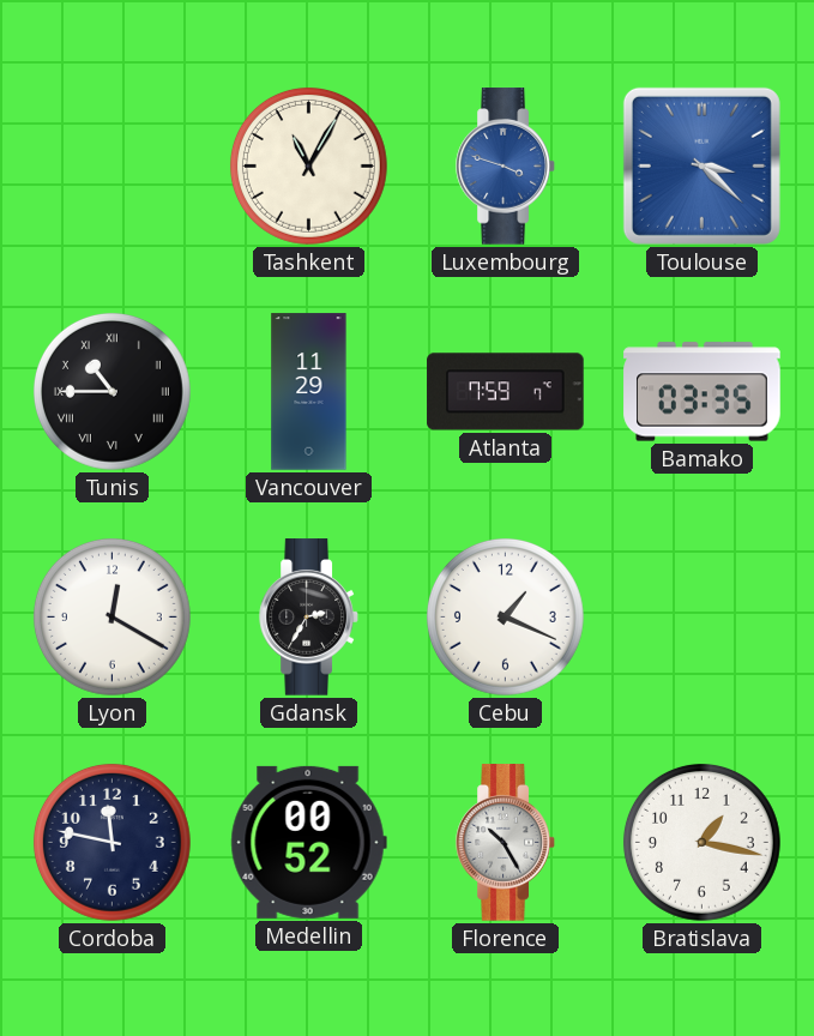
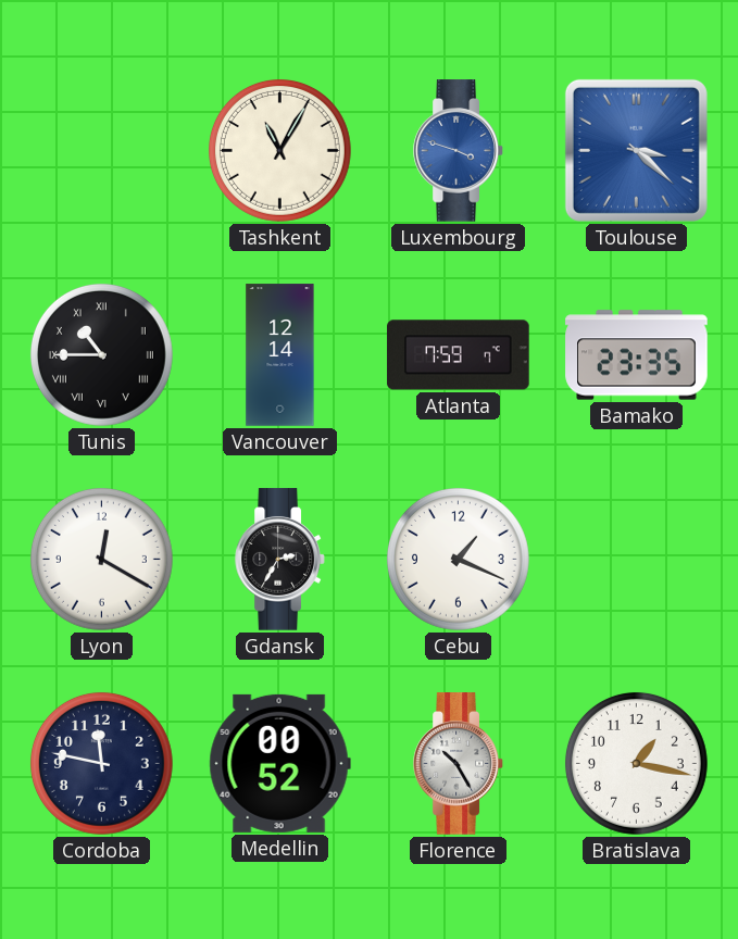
Vancouver: 11:29 -> 12:14
Bamako: 03:35 -> 23:35
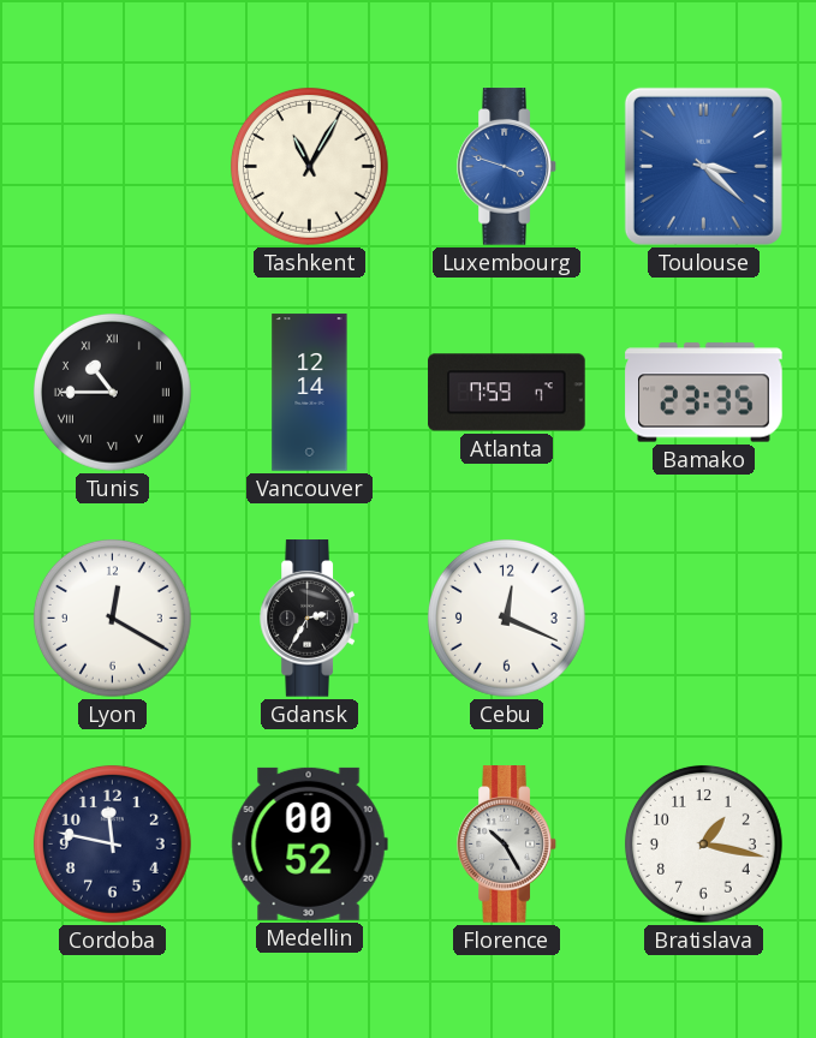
Cebu: 1:19 -> 12:19
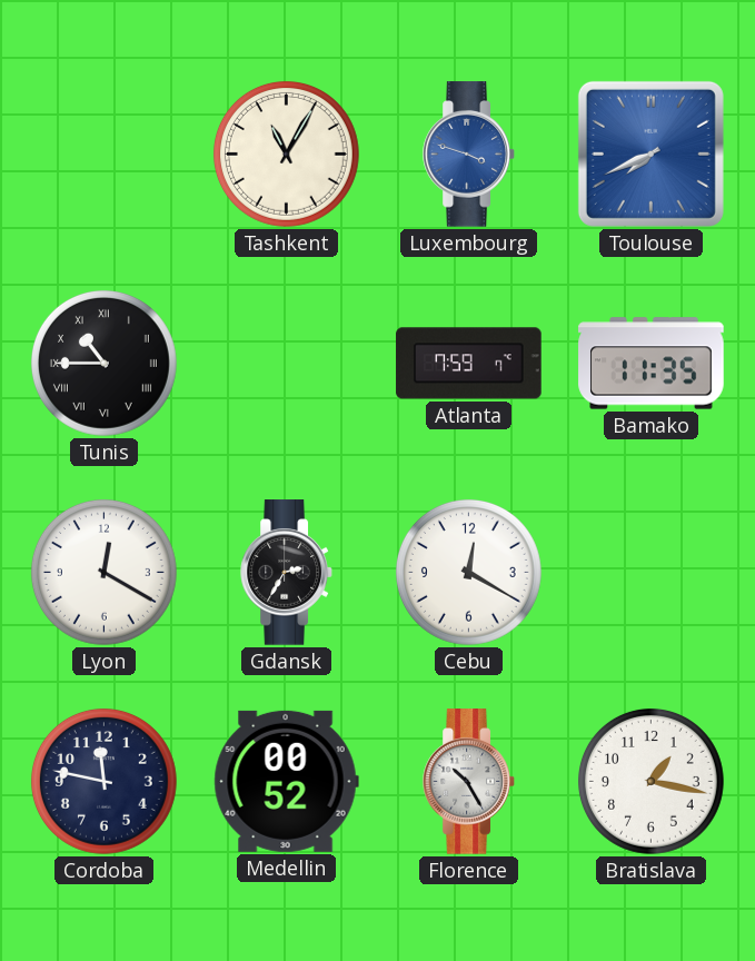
Toulouse: 3:22 -> 7:41
Vancouver: 12:14 -> none
Bamako: 23:35 -> 11:35
Cebu: 12:19 -> 12:20
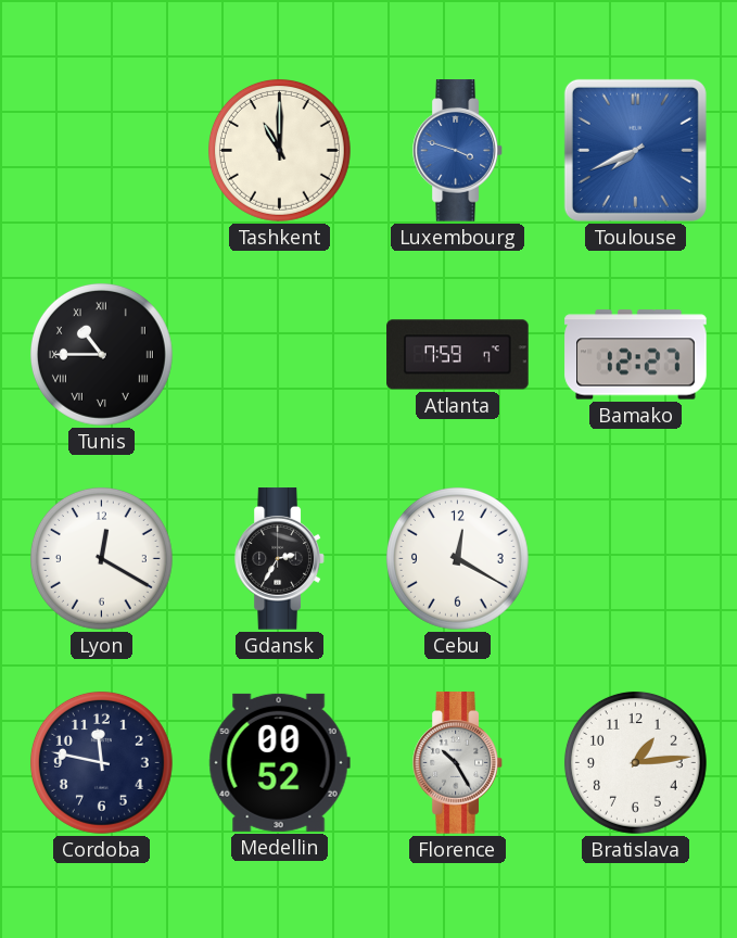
Tashkent: 11:05 -> 11:00
Bamako: 11:35 -> 12:27
Bratislava: 1:17 -> 1:14
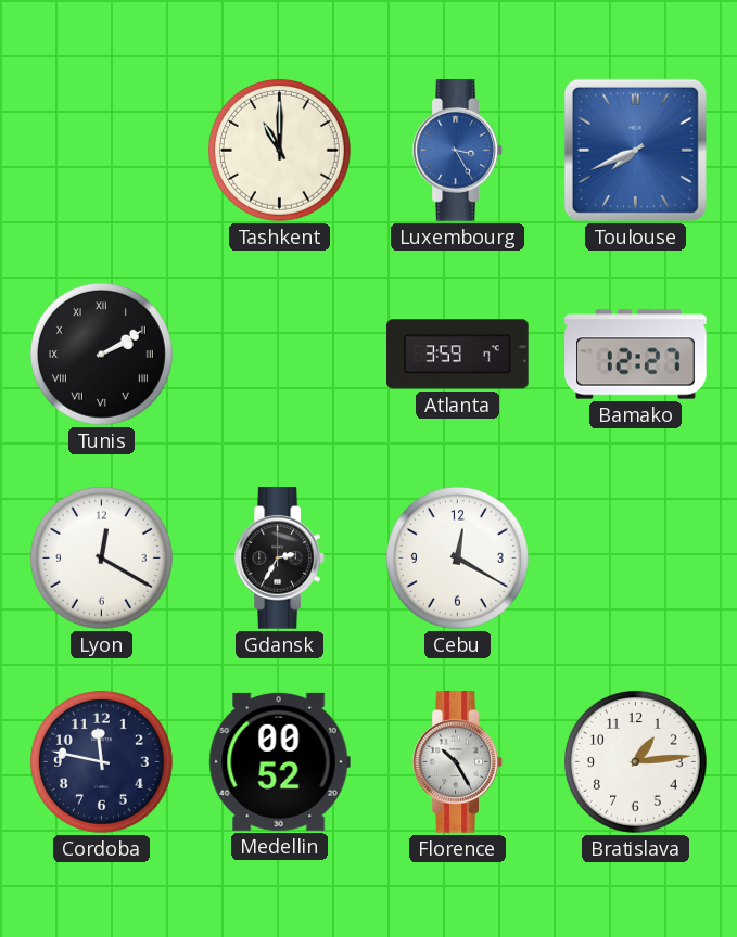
Luxembourg: 3:48 -> 3:25
Tunis: 10:45 -> 2:10
Atlanta: 7:59 -> 3:59
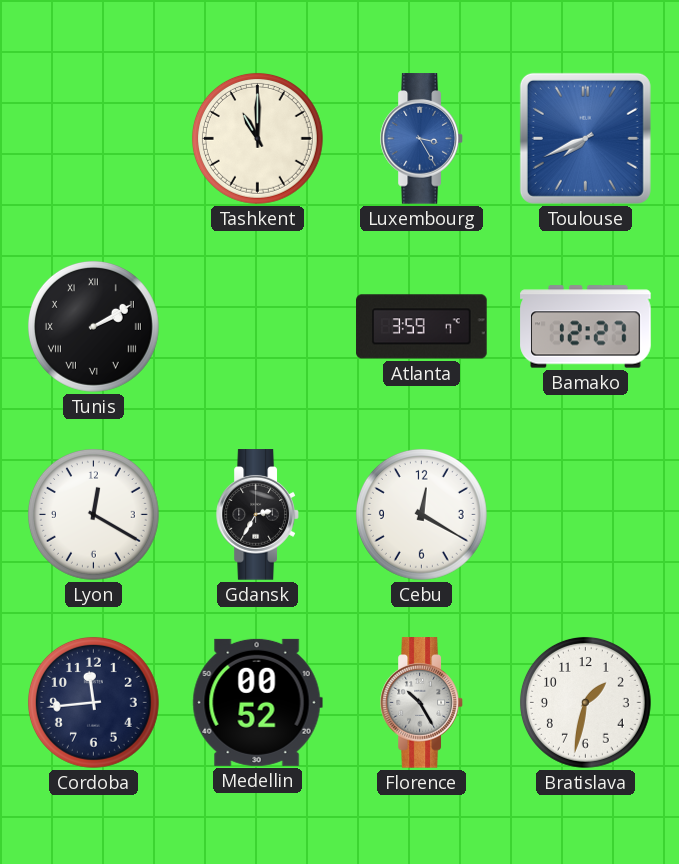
Cordoba: 11:47 -> 11:44
Bratislava: 1:14 -> 1:32
